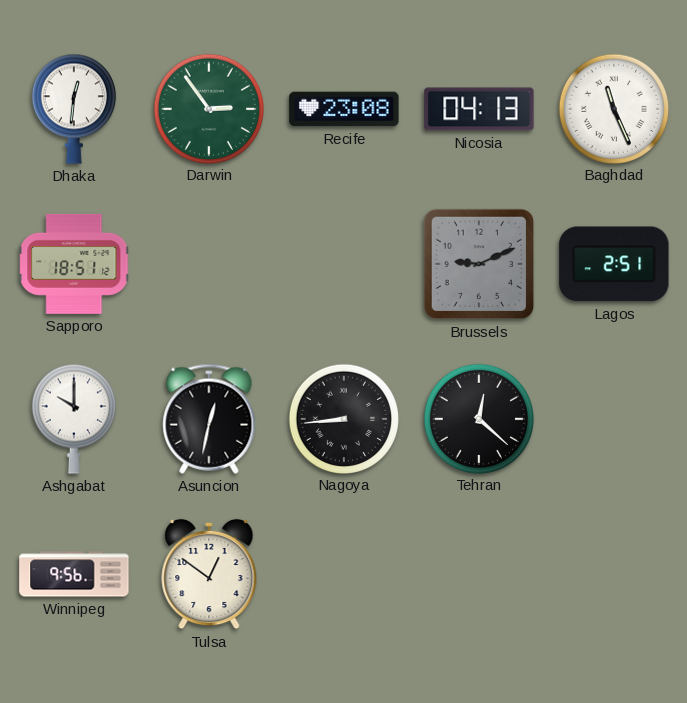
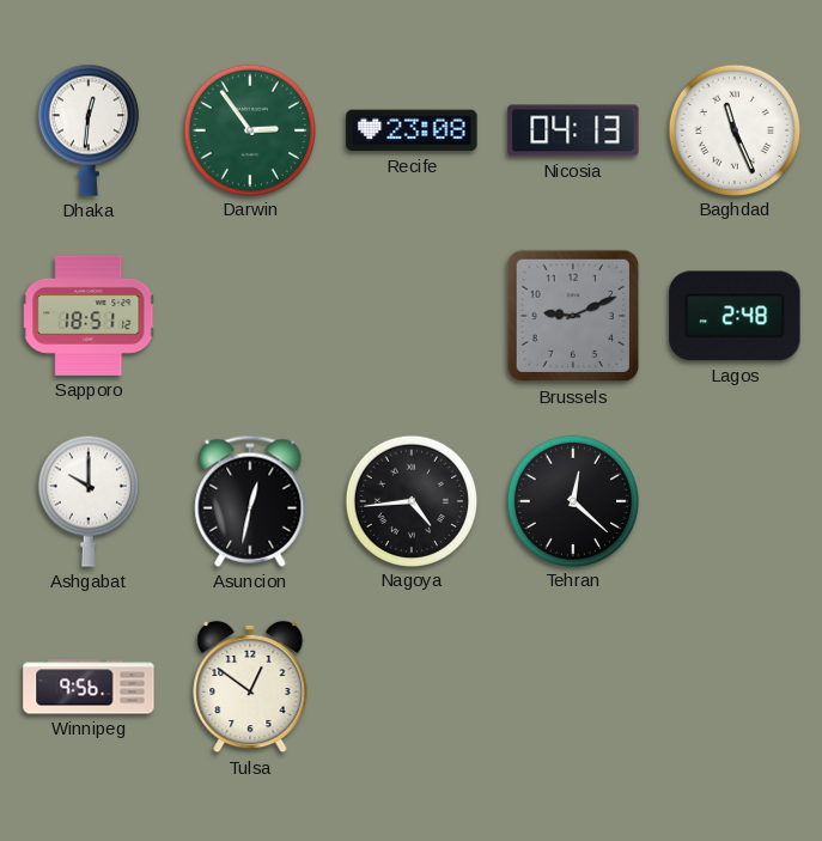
Lagos: 2:51 -> 2:48
Nagoya: 8:44 -> 4:44
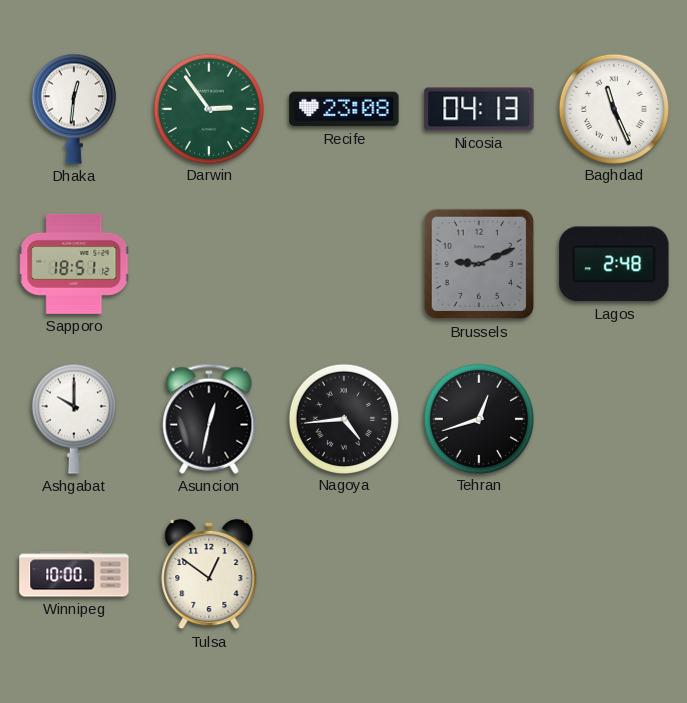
Tehran: 12:22 -> 12:42
Winnipeg: 9:56 -> 10:00
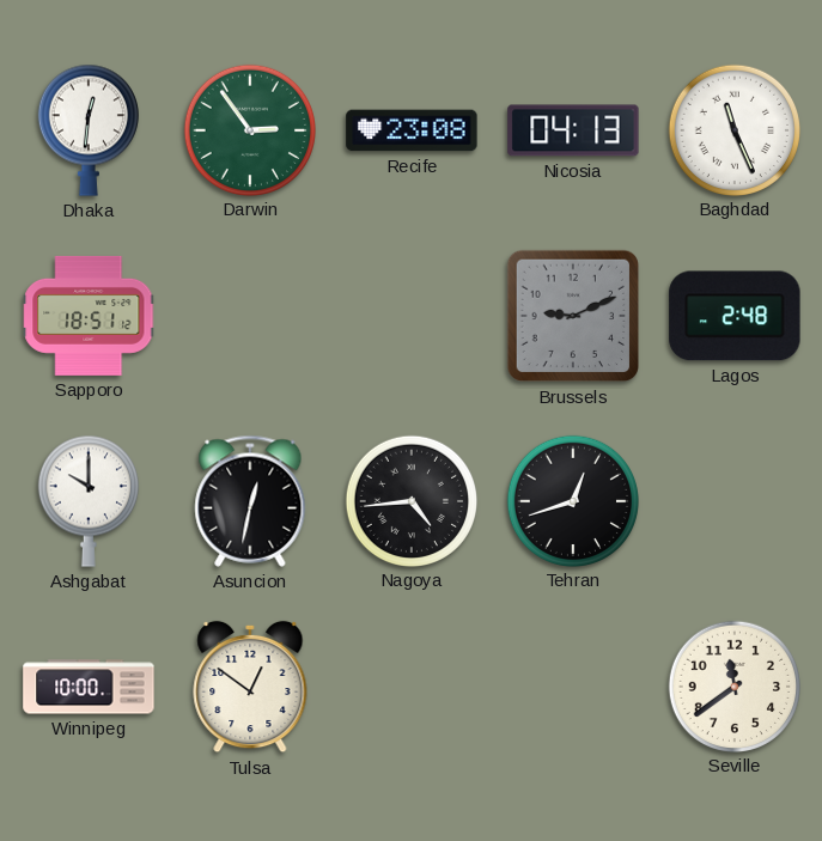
Seville: none -> 11:39
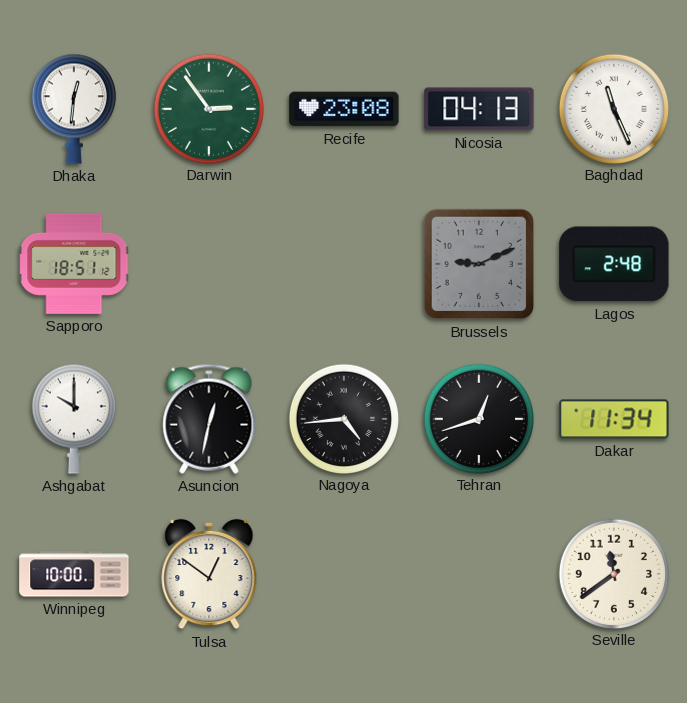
Dakar: none -> 11:34
